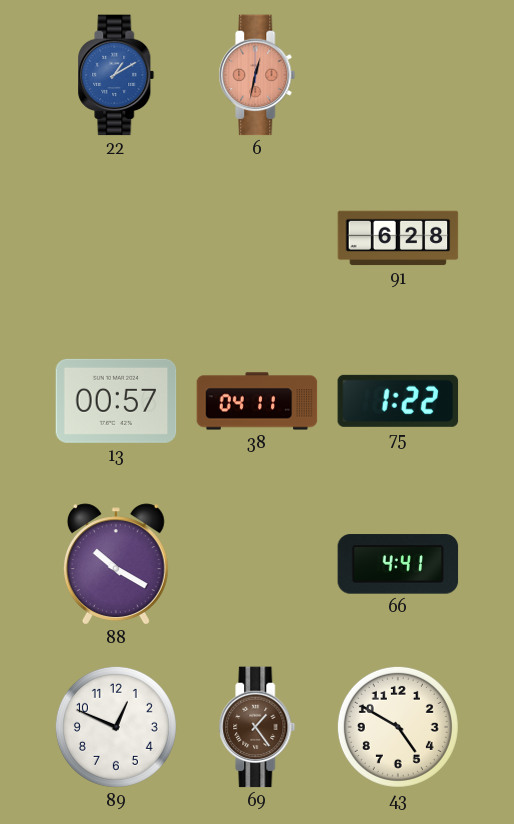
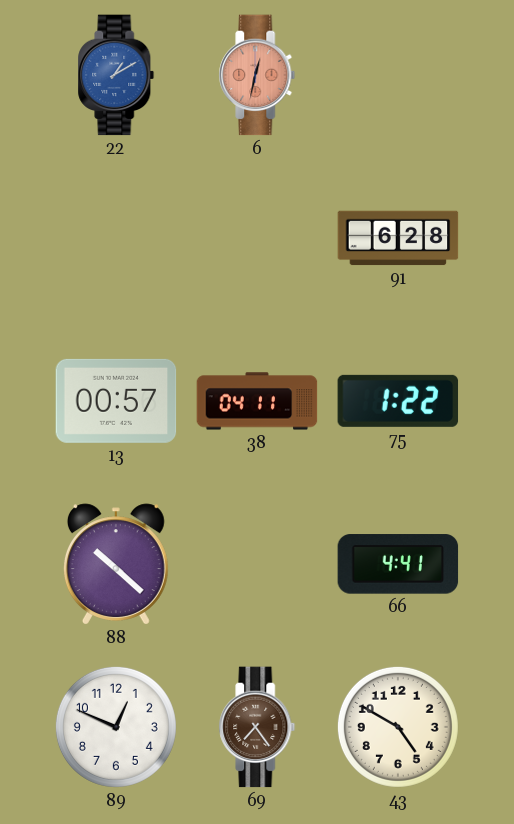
88: 10:20 -> 10:22
69: 1:24 -> 7:24
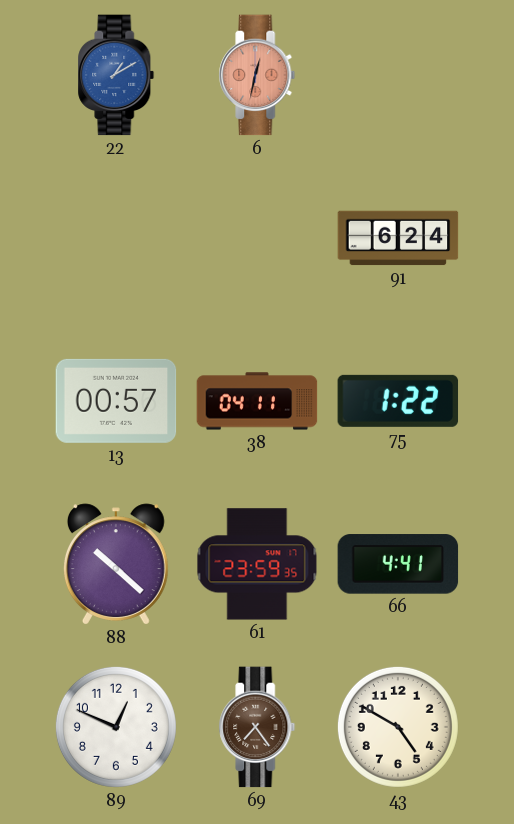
91: 6:28 -> 6:24
61: none -> 23:59
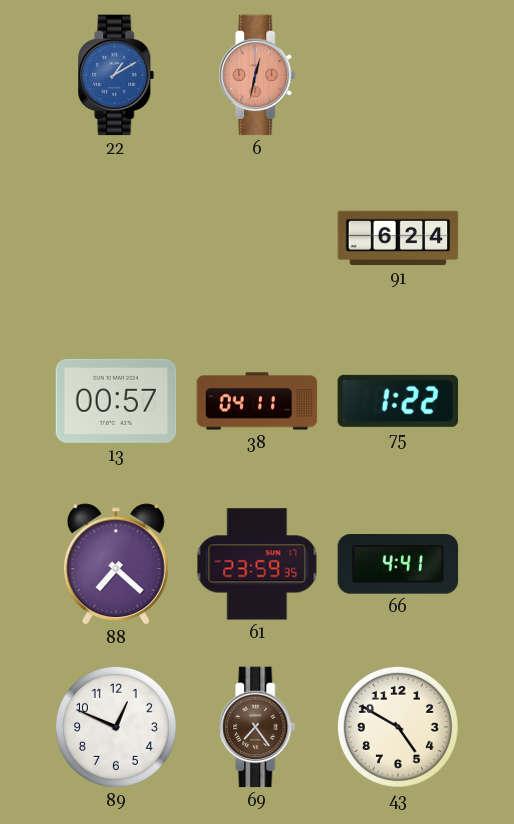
88: 10:22 -> 7:22
